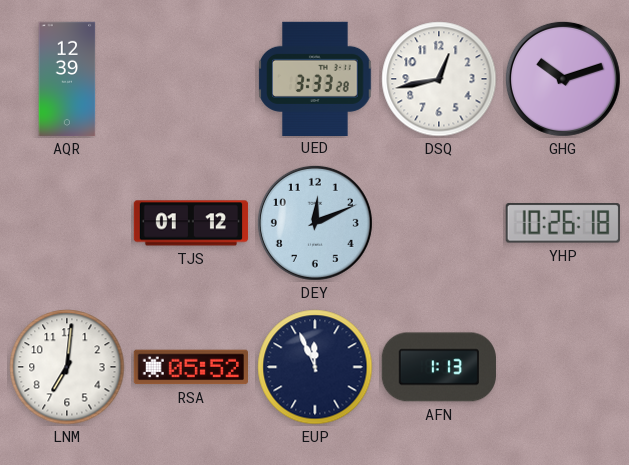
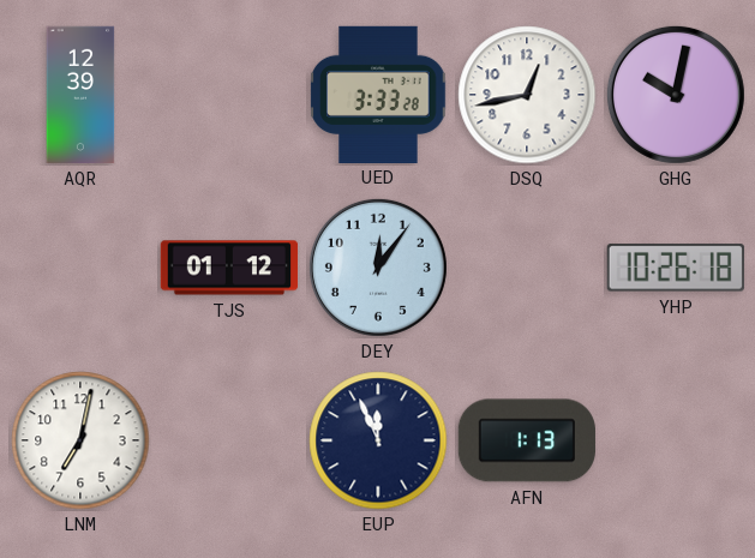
GHG: 10:12 -> 10:02
DEY: 12:11 -> 12:06
LNM: 7:01 -> 7:02
RSA: 05:52 -> none
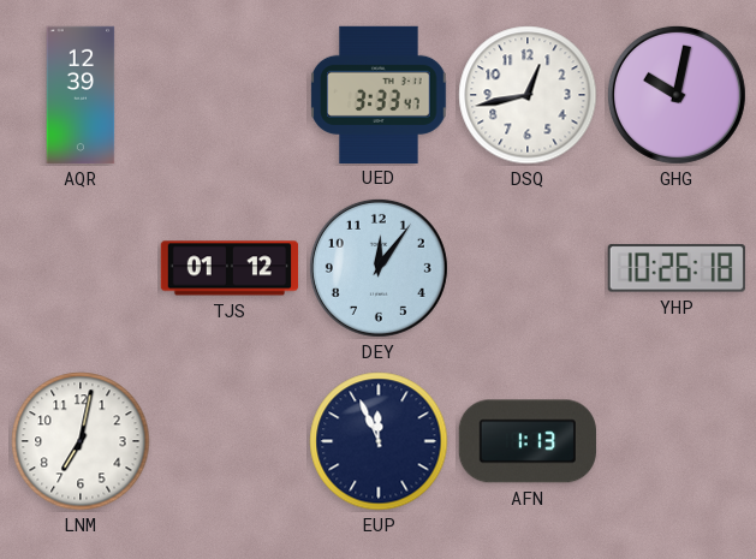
UED: 3:33:28 -> 3:33:47
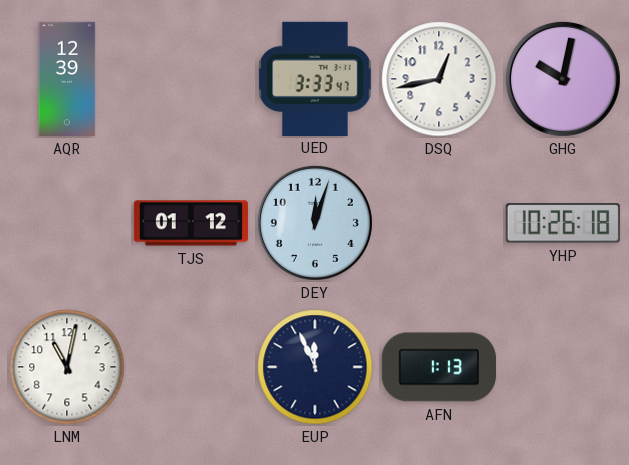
DEY: 12:06 -> 12:03
LNM: 7:02 -> 11:02
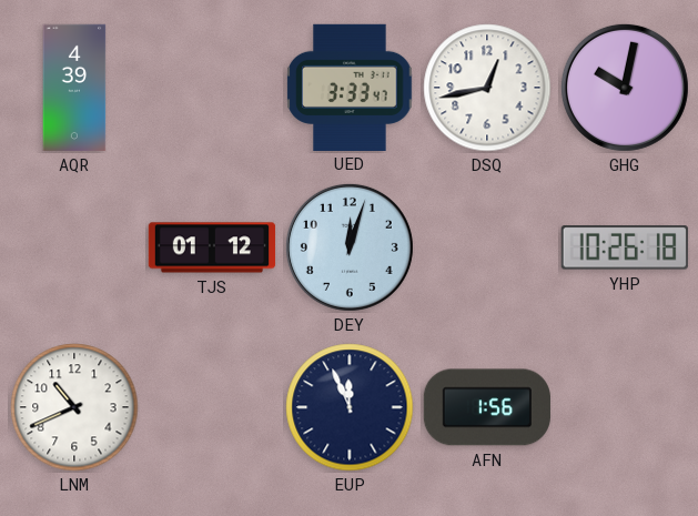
AQR: 12:39 -> 4:39
LNM: 11:02 -> 10:41
AFN: 1:13 -> 1:56
